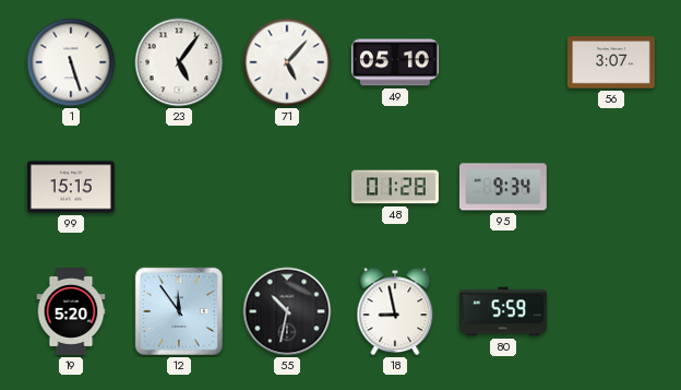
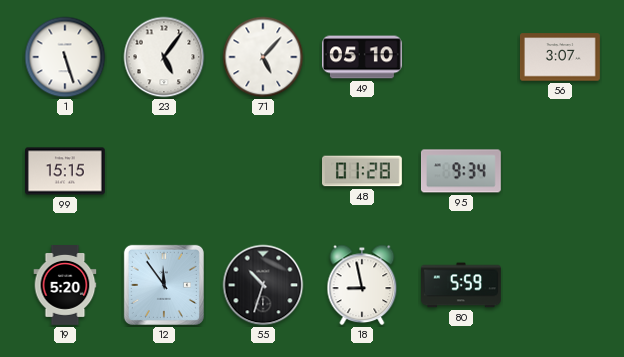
55: 10:32 -> 10:33
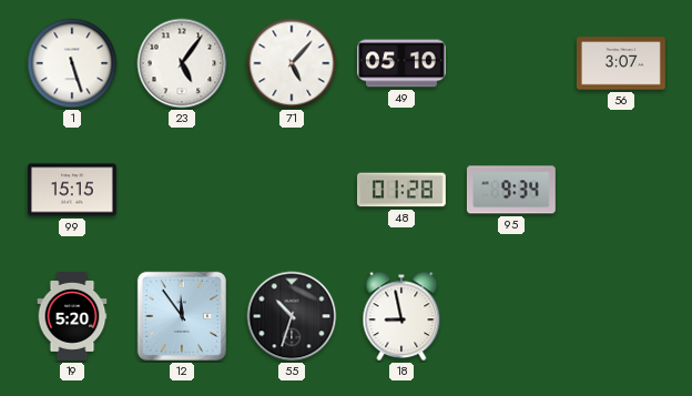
80: 5:59 -> none
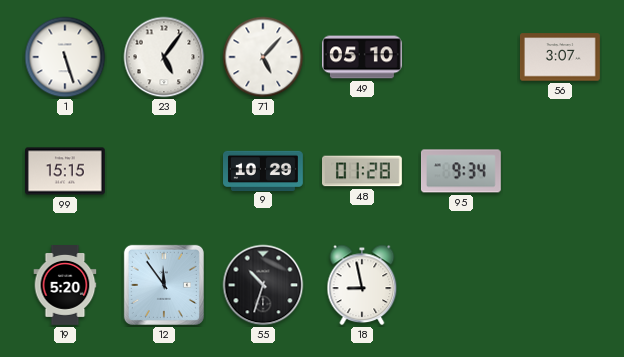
9: none -> 10:29
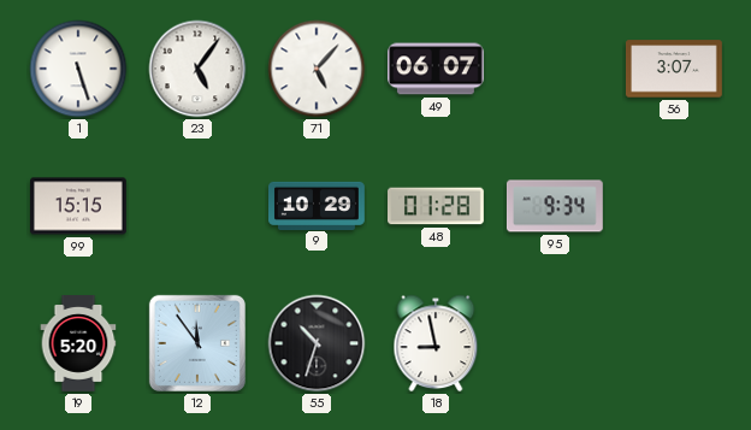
49: 05:10 -> 06:07
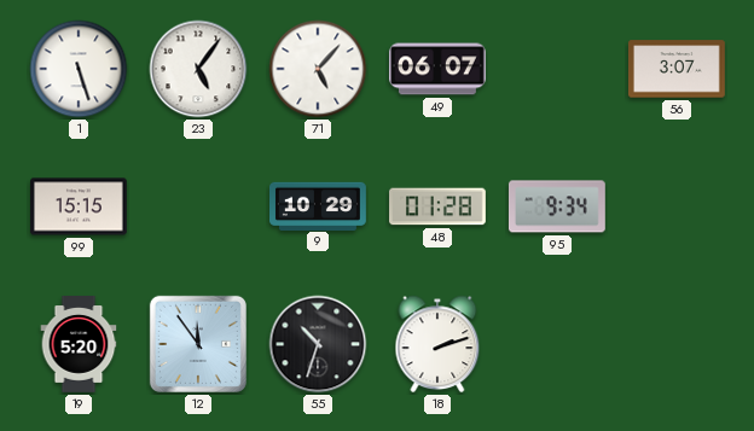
18: 8:58 -> 2:12
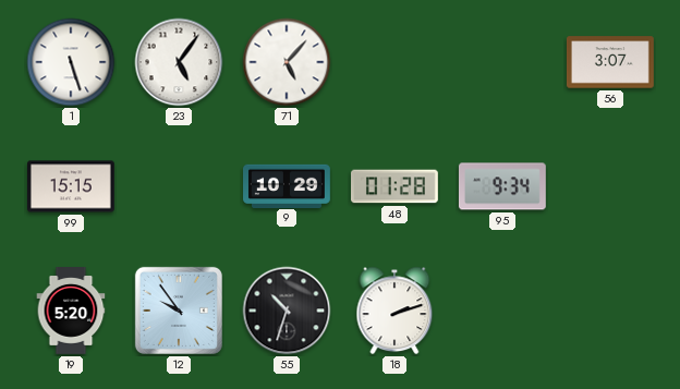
49: 06:07 -> none
12: 11:54 -> 9:54
